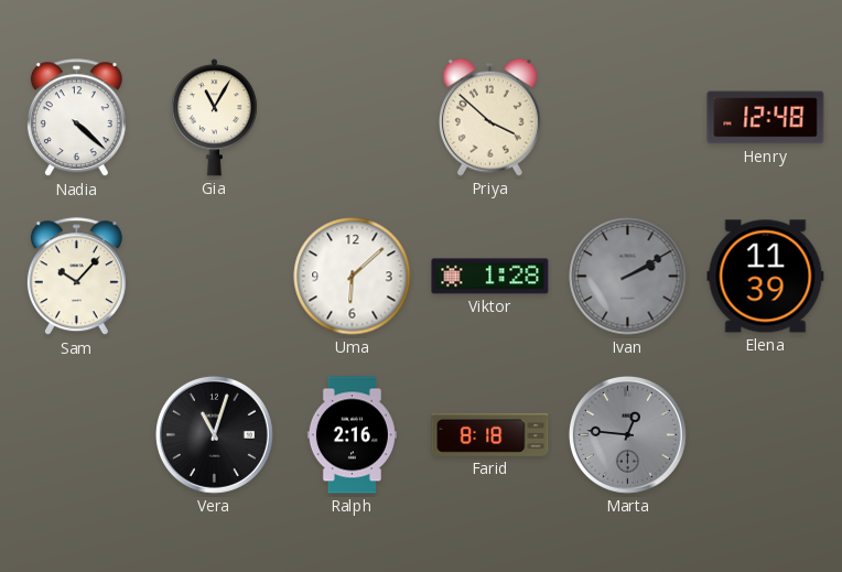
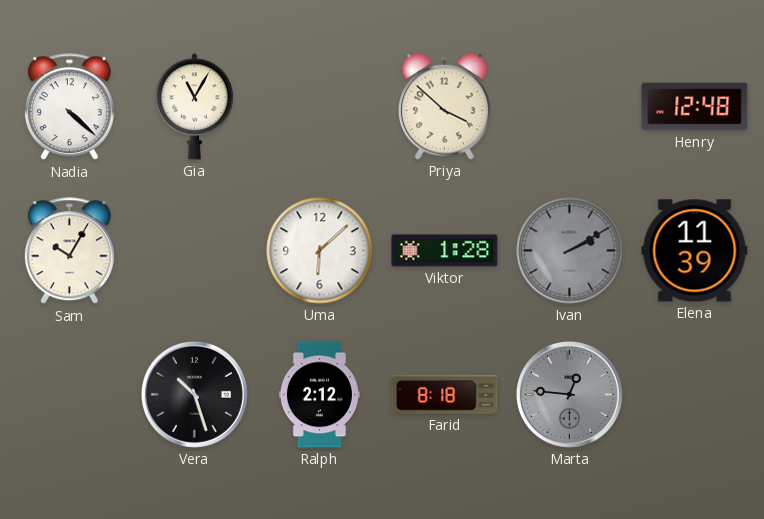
Sam: 10:07 -> 10:05
Vera: 11:03 -> 10:27
Ralph: 2:16 -> 2:12
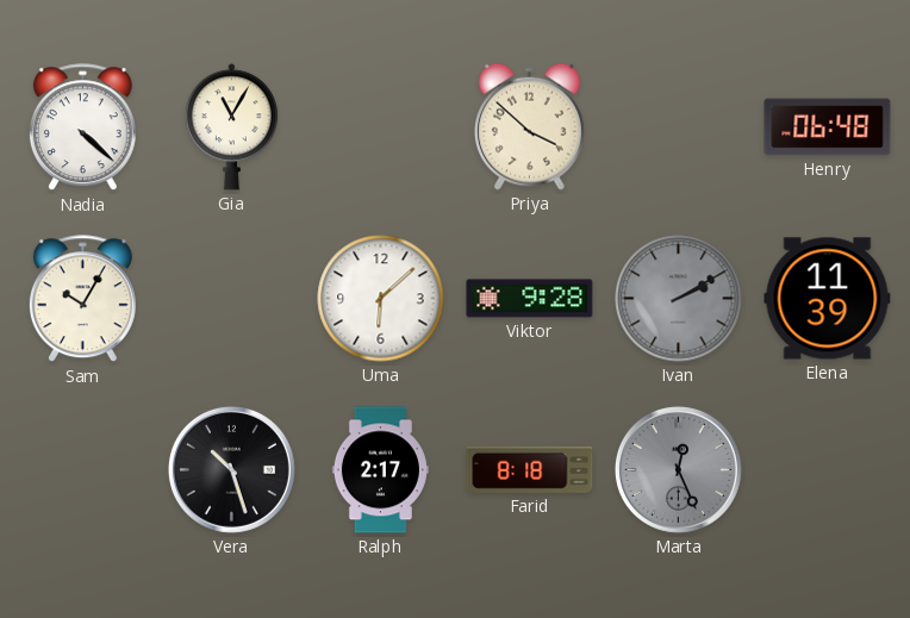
Henry: 12:48 -> 06:48
Viktor: 1:28 -> 9:28
Ralph: 2:12 -> 2:17
Marta: 12:46 -> 12:26
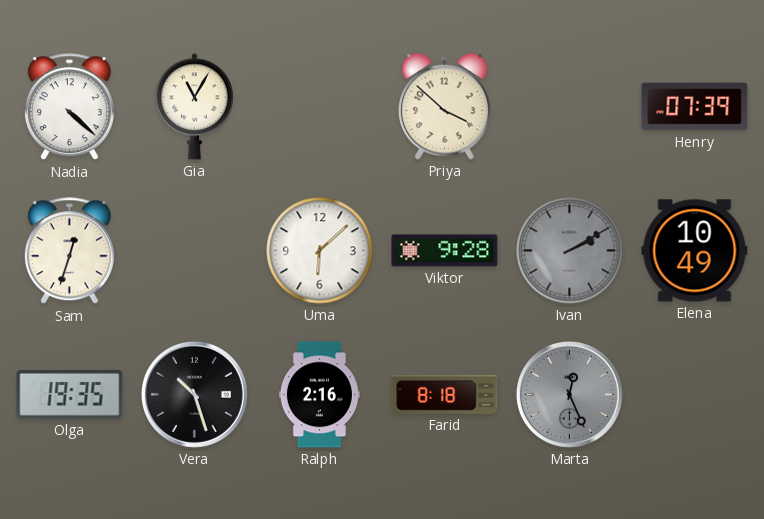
Henry: 06:48 -> 07:39
Sam: 10:05 -> 12:33
Elena: 11:39 -> 10:49
Olga: none -> 19:35
Ralph: 2:17 -> 2:16
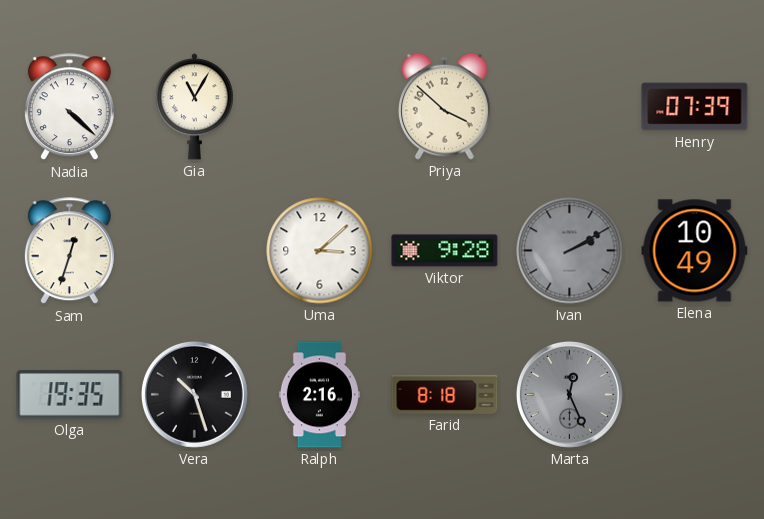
Uma: 6:08 -> 3:08
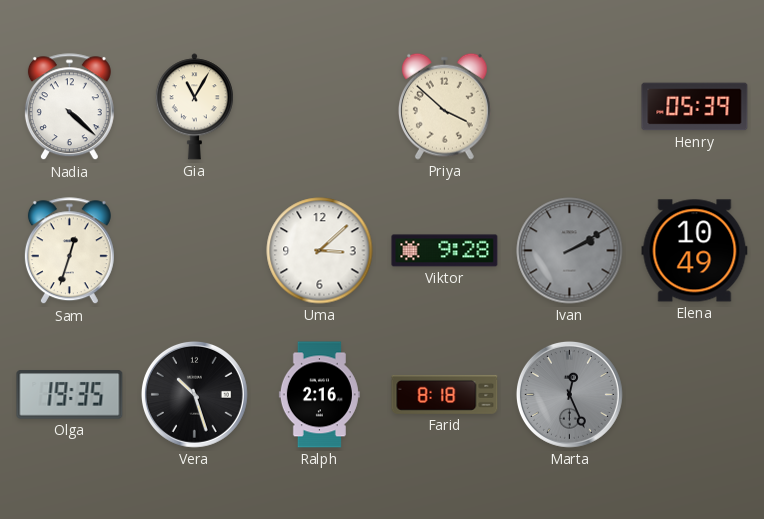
Henry: 07:39 -> 05:39
